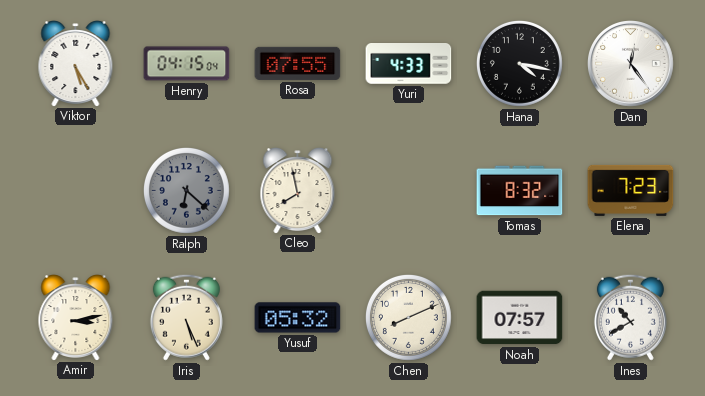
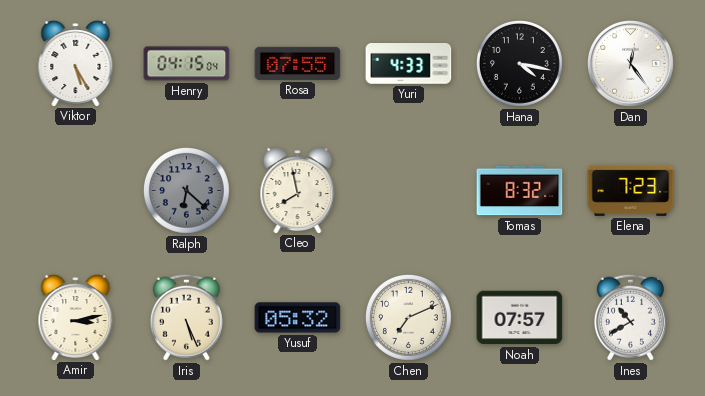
Chen: 8:11 -> 7:11
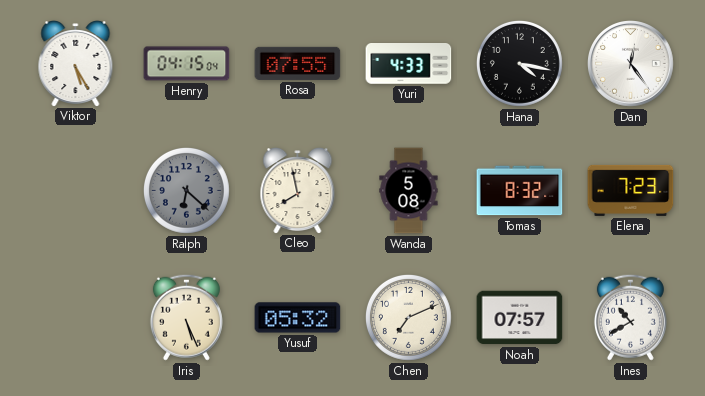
Wanda: none -> 5:08
Amir: 3:13 -> none
